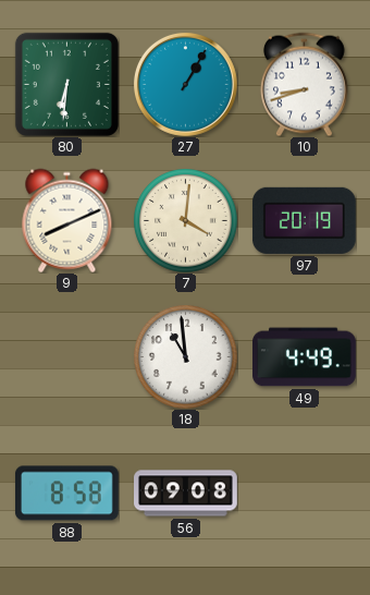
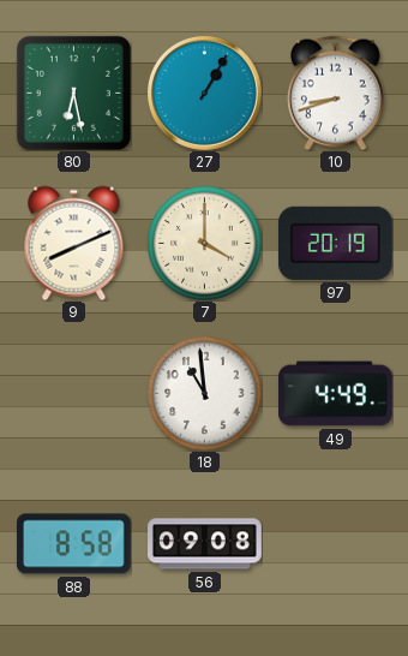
80: 6:31 -> 6:28
7: 4:01 -> 4:00
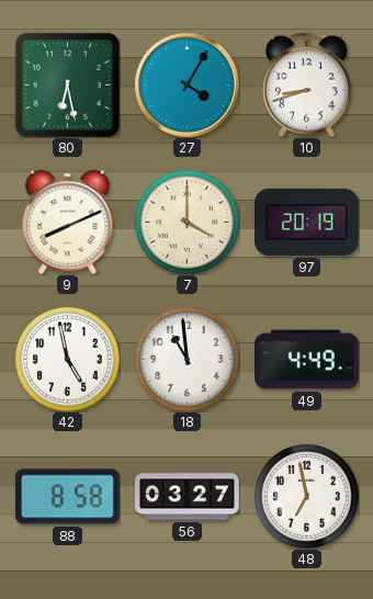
27: 1:05 -> 4:05
42: none -> 4:58
56: 09:08 -> 03:27
48: none -> 6:58
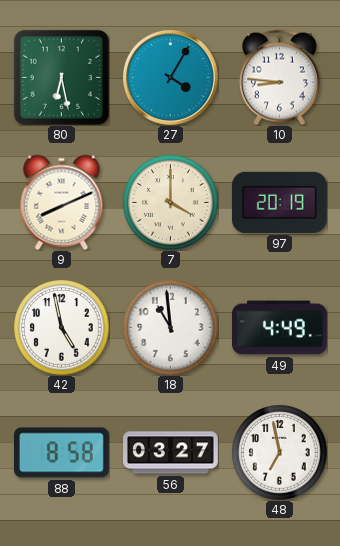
10: 8:42 -> 8:46
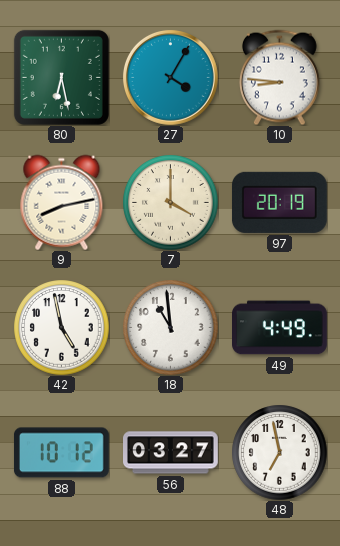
9: 8:11 -> 8:13
88: 8:58 -> 10:12
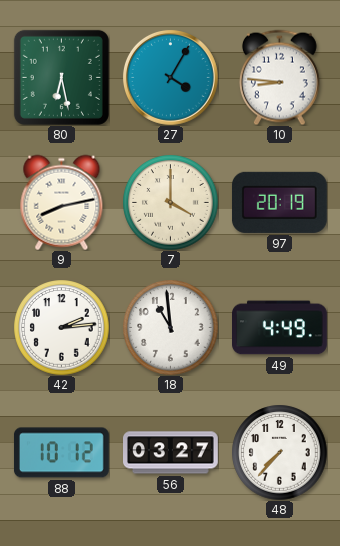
42: 4:58 -> 2:14
48: 6:58 -> 7:37
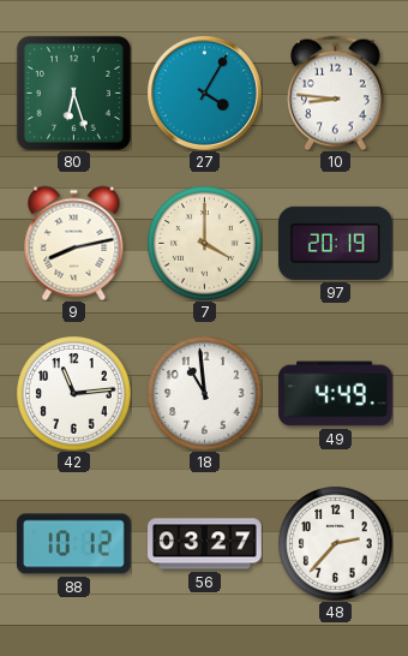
80: 6:28 -> 6:27
42: 2:14 -> 11:14
48: 7:37 -> 2:37
